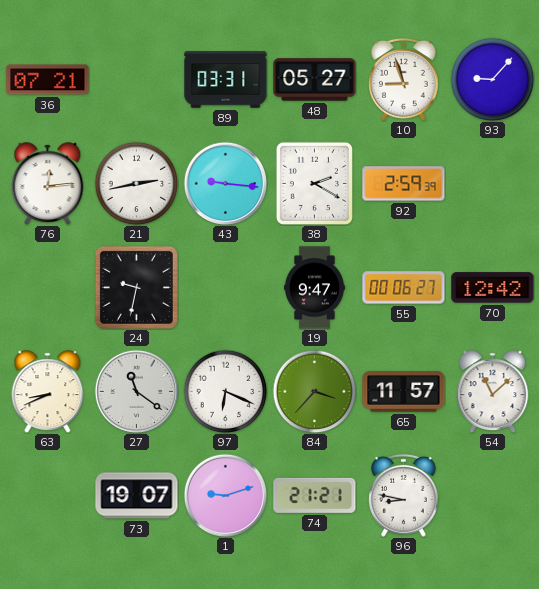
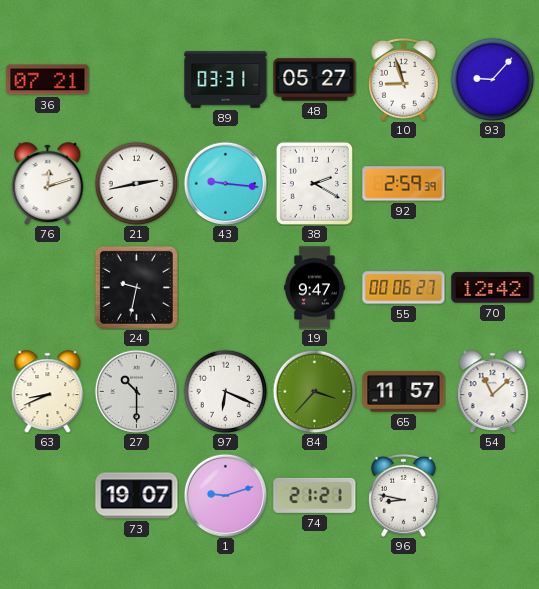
76: 12:14 -> 12:12
27: 11:21 -> 10:30
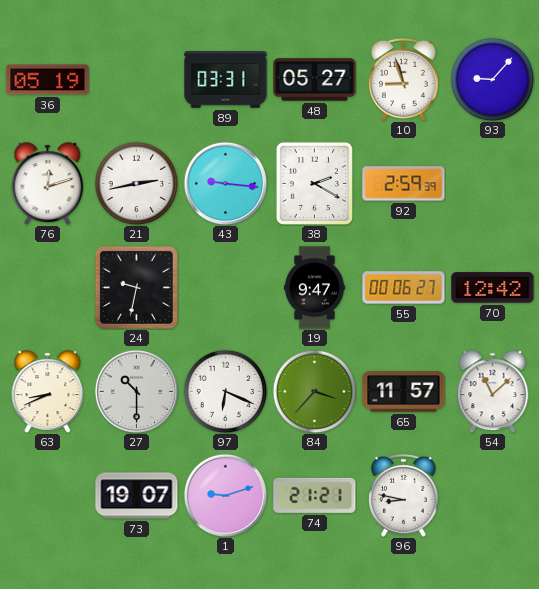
36: 07:21 -> 05:19
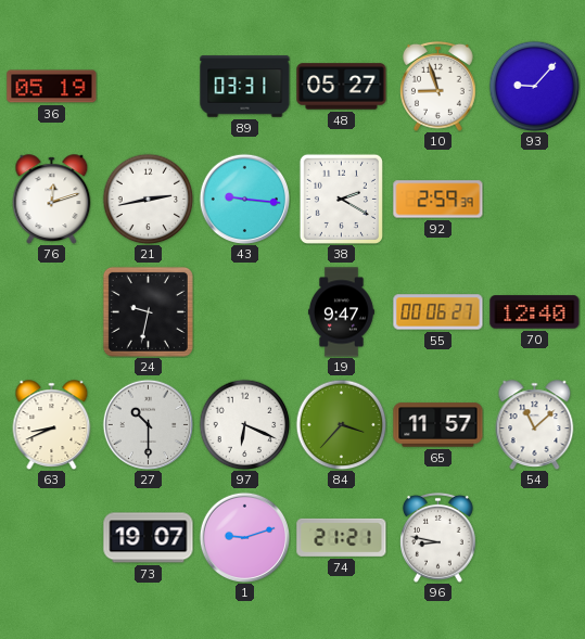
70: 12:42 -> 12:40
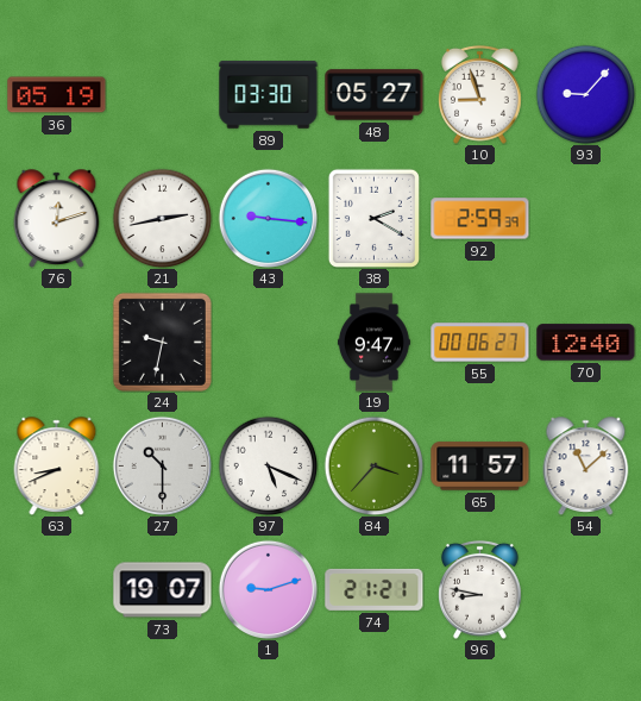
89: 03:31 -> 03:30
97: 6:19 -> 5:19
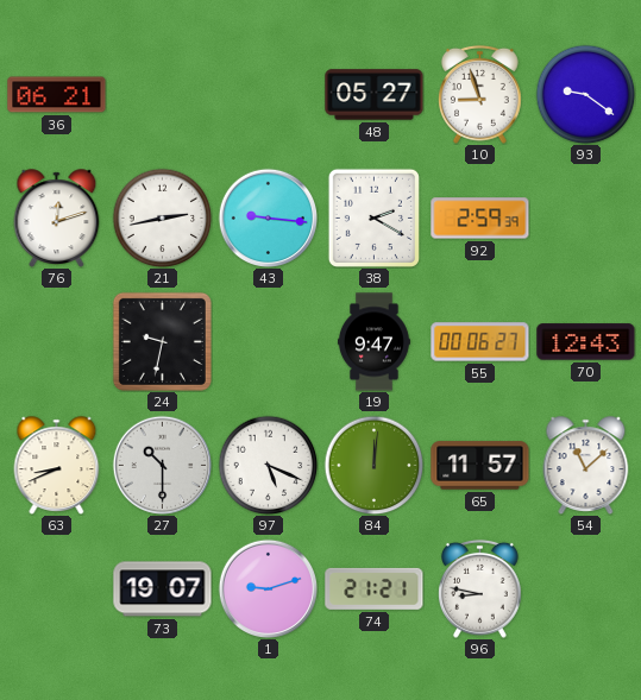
36: 05:19 -> 06:21
89: 03:30 -> none
93: 9:07 -> 9:21
70: 12:40 -> 12:43
84: 3:37 -> 12:01
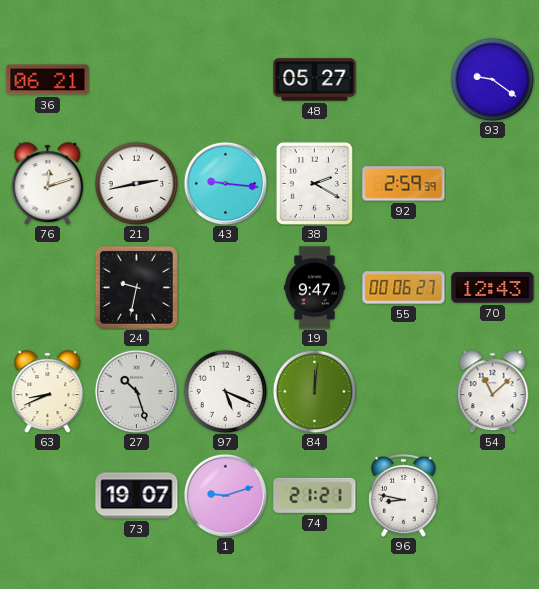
10: 8:57 -> none
27: 10:30 -> 10:27
65: 11:57 -> none
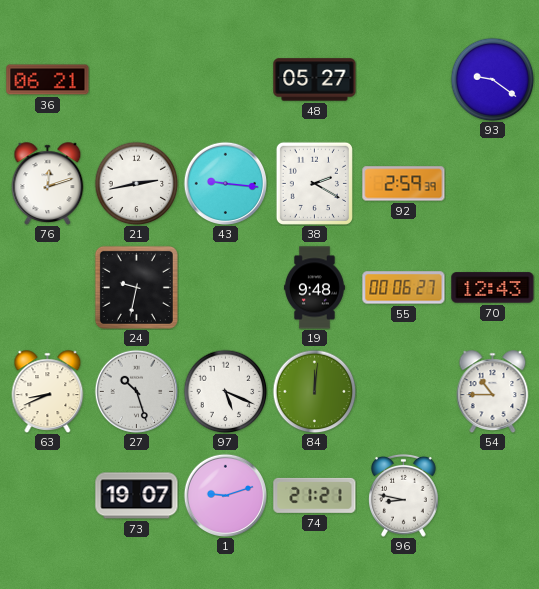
19: 9:47 -> 9:48
54: 11:08 -> 10:45
